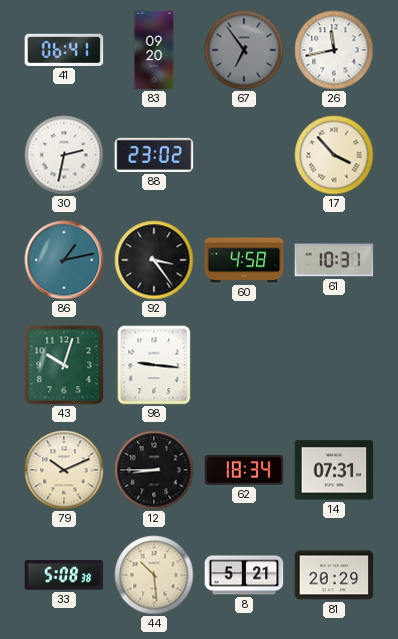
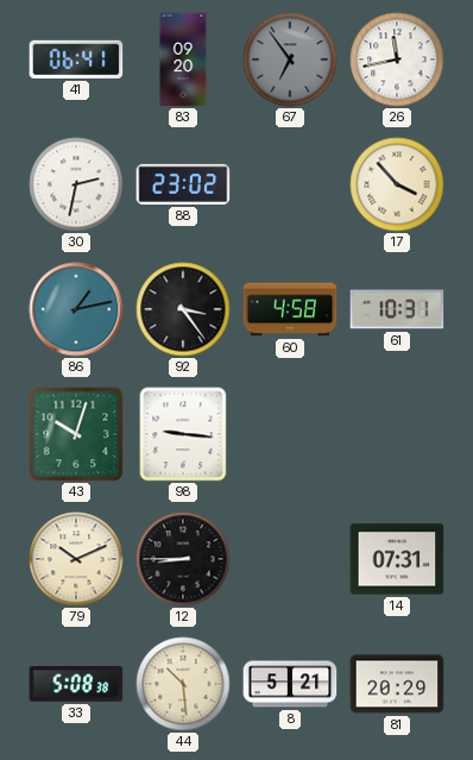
62: 18:34 -> none
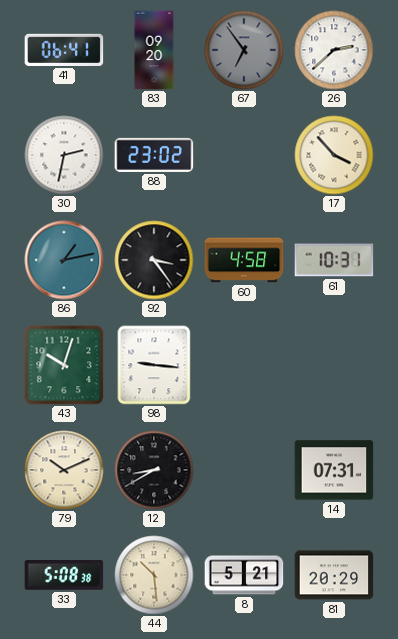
26: 11:43 -> 2:38
12: 8:45 -> 8:40
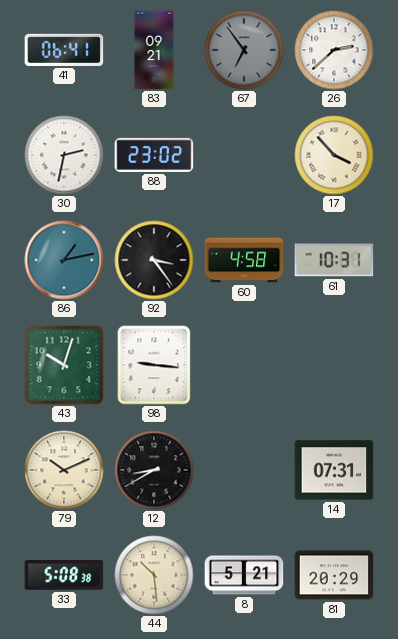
83: 09:20 -> 09:21
